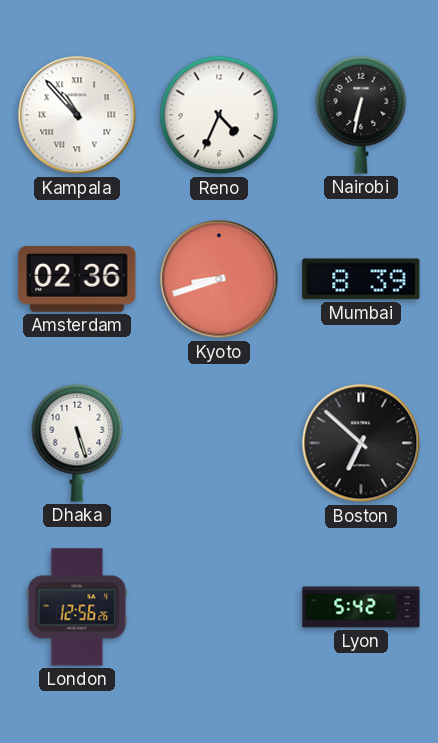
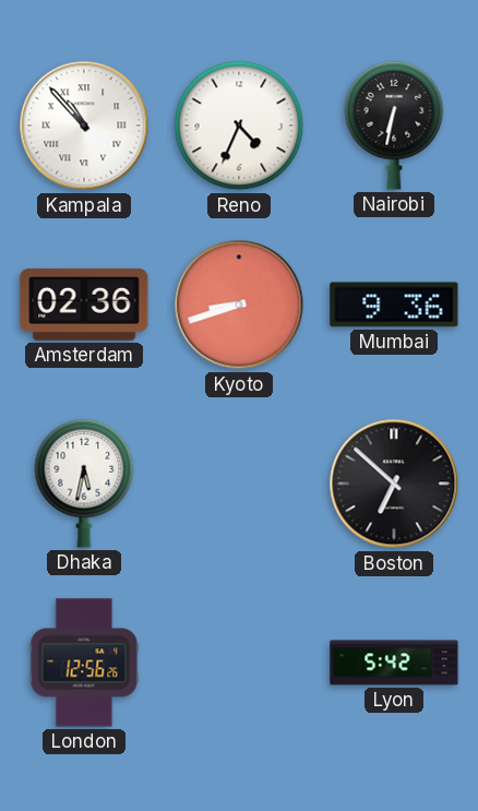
Mumbai: 8:39 -> 9:36
Dhaka: 5:27 -> 5:32
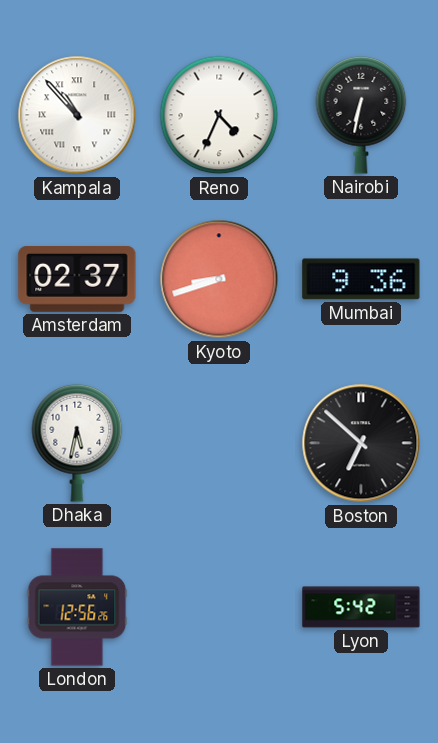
Amsterdam: 02:36 -> 02:37
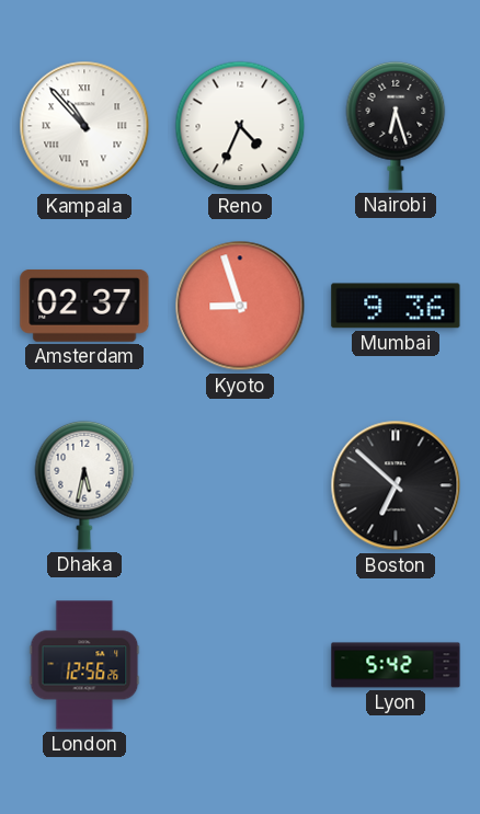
Nairobi: 6:32 -> 6:27
Kyoto: 8:42 -> 8:57
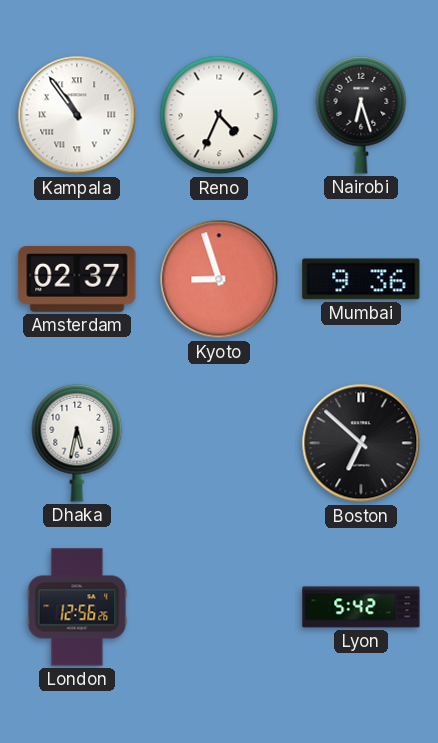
Kampala: 10:53 -> 10:54
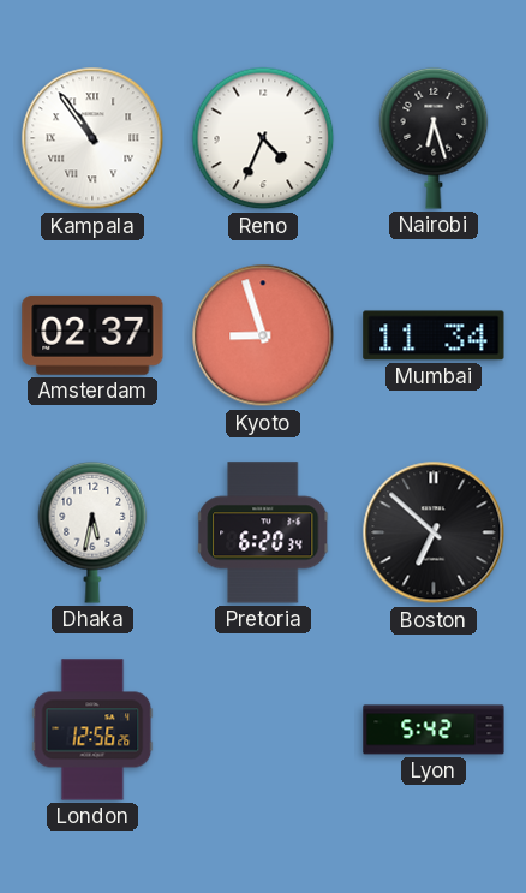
Mumbai: 9:36 -> 11:34
Pretoria: none -> 6:20
